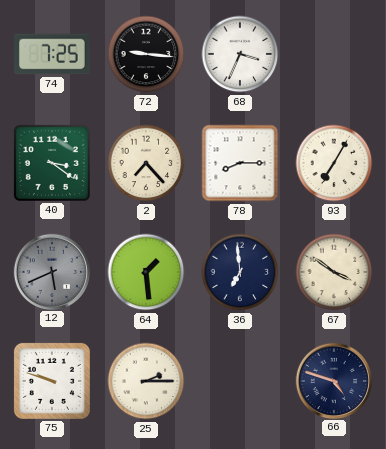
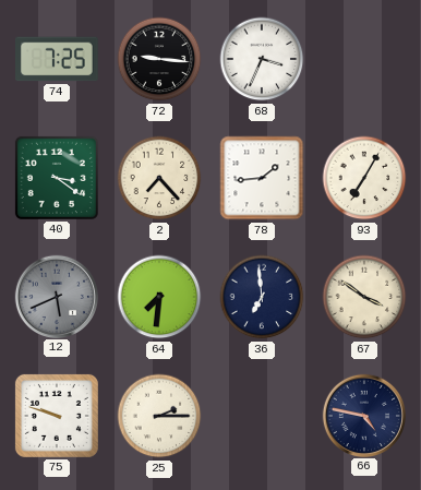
78: 8:15 -> 1:44
64: 1:29 -> 7:31
66: 4:48 -> 4:47
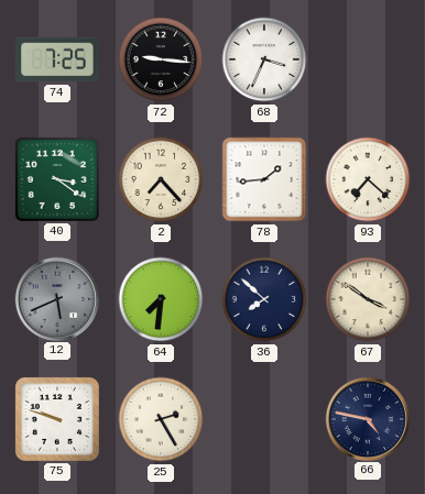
93: 7:05 -> 7:22
36: 6:59 -> 7:52
25: 2:15 -> 2:25
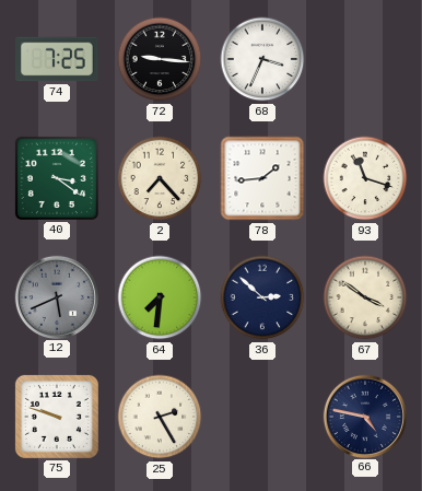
93: 7:22 -> 11:18
36: 7:52 -> 2:52
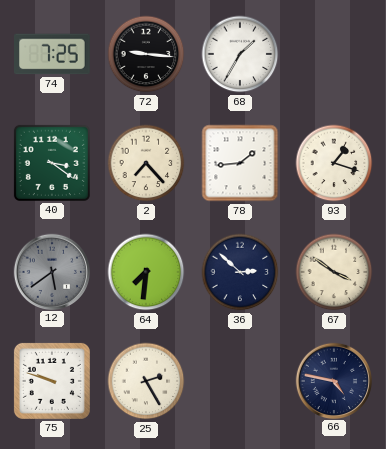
68: 3:34 -> 1:35
93: 11:18 -> 1:18
12: 5:41 -> 5:39
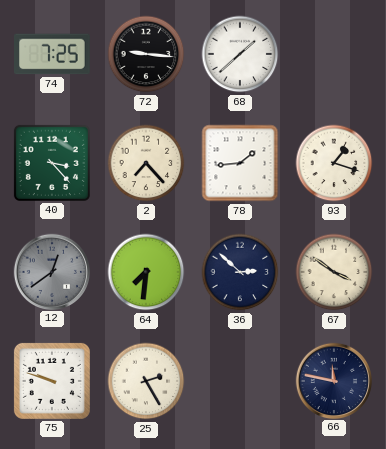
68: 1:35 -> 1:38
40: 3:21 -> 3:23
12: 5:39 -> 12:39
66: 4:47 -> 11:47
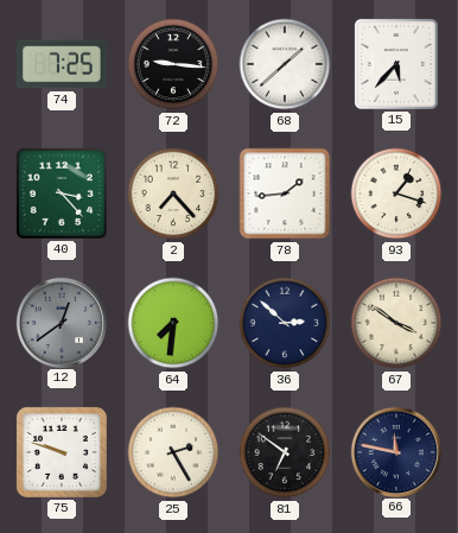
15: none -> 5:37
81: none -> 6:51
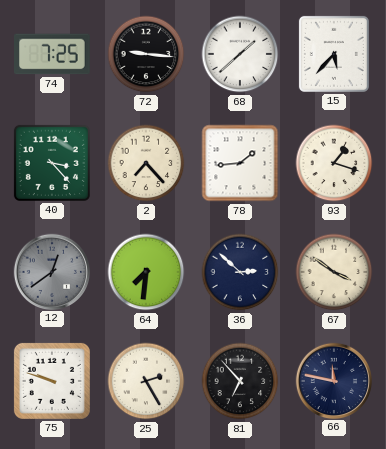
81: 6:51 -> 6:53
